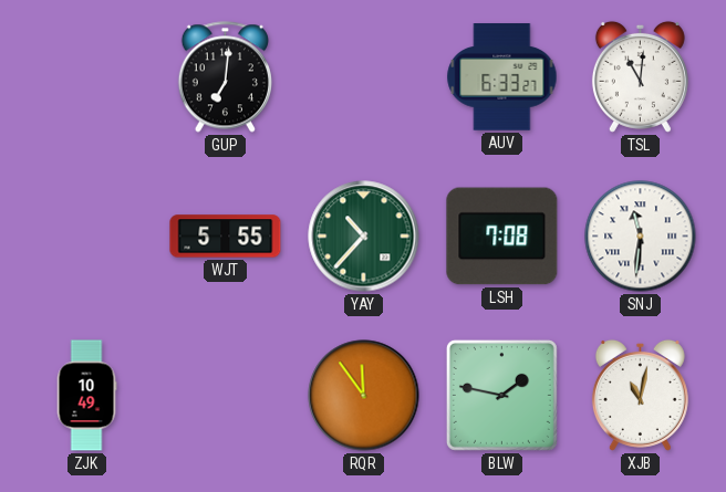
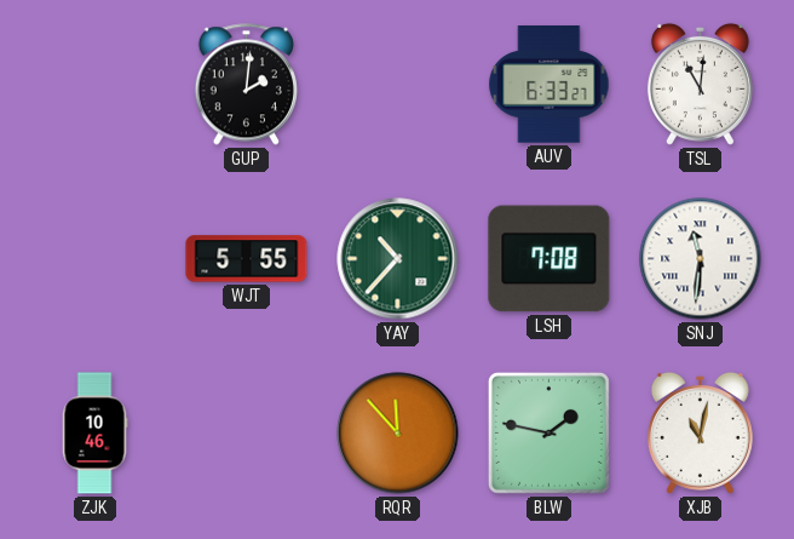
GUP: 7:01 -> 2:01
ZJK: 10:49 -> 10:46
RQR: 11:54 -> 11:53
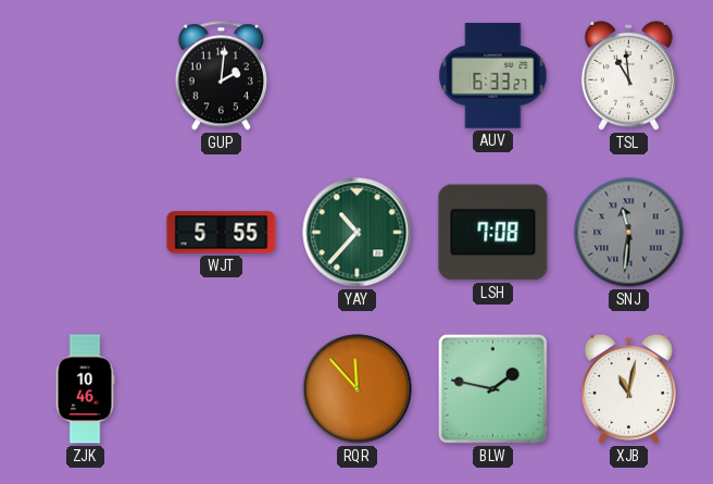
TSL: 11:01 -> 10:59
SNJ dial: white -> grey
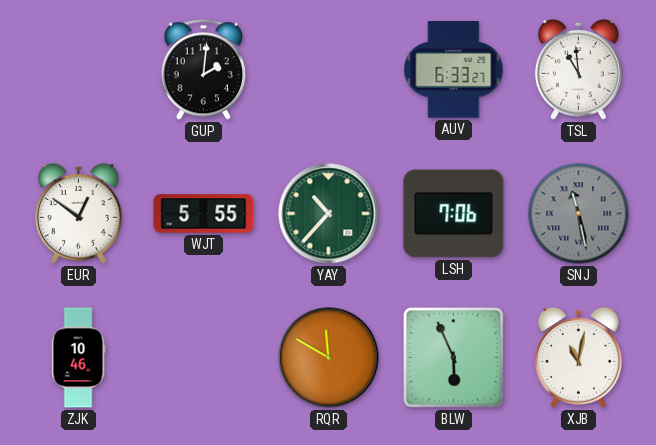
EUR: none -> 12:51
LSH: 7:08 -> 7:06
SNJ: 11:31 -> 11:28
RQR: 11:53 -> 11:50
BLW: 1:47 -> 5:56
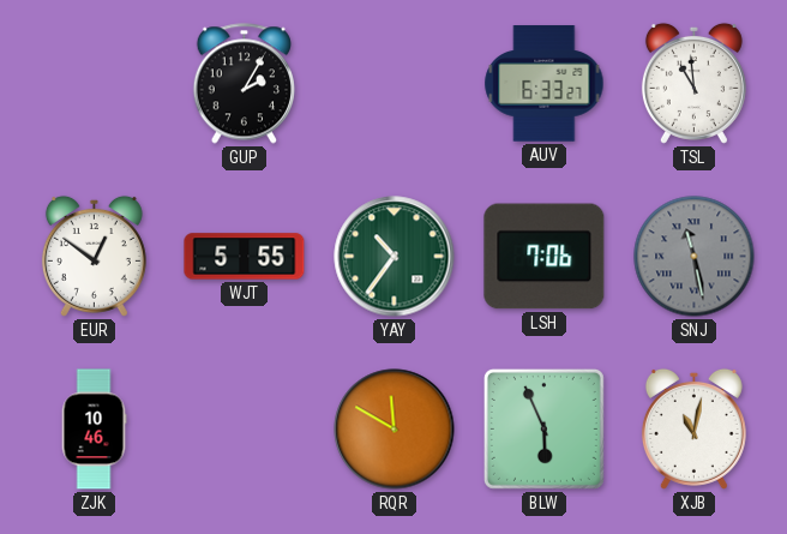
GUP: 2:01 -> 2:05
YAY: 10:37 -> 10:36
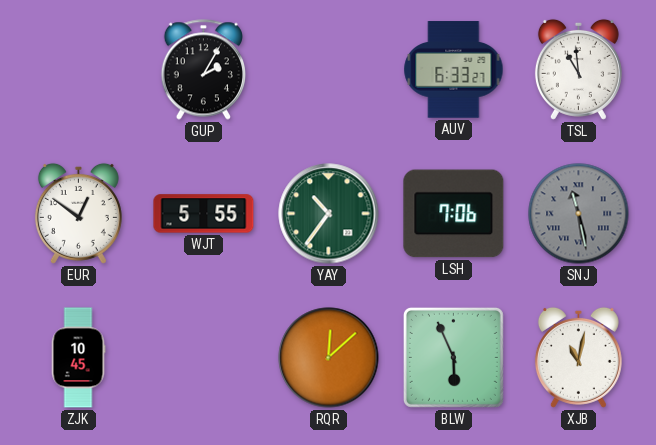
ZJK: 10:46 -> 10:45
RQR: 11:50 -> 12:08
